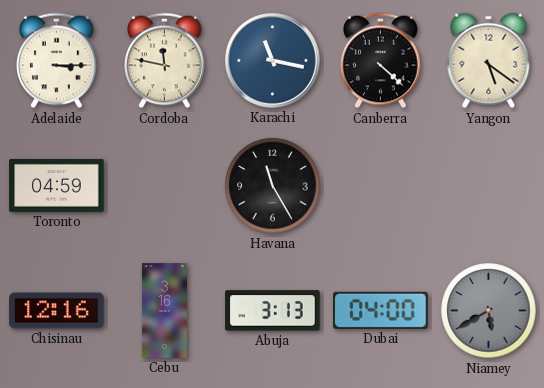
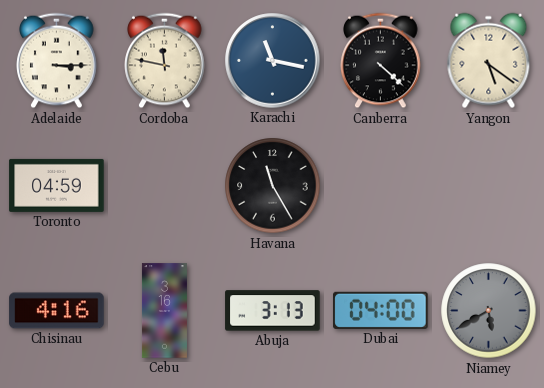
Chisinau: 12:16 -> 4:16
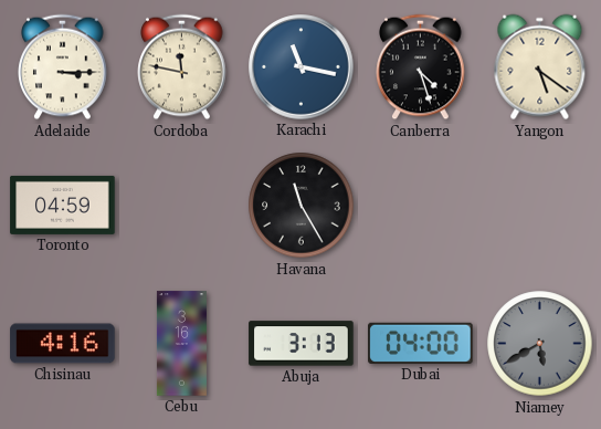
Canberra: 4:22 -> 4:27
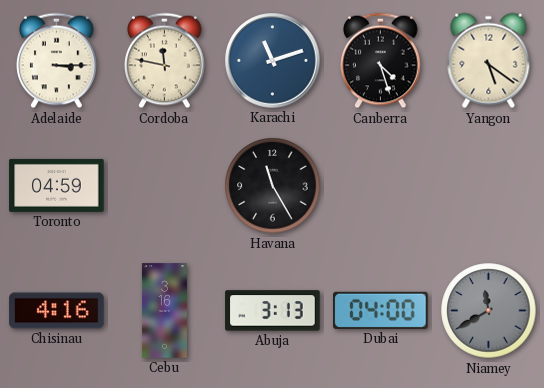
Karachi: 11:17 -> 11:12
Niamey: 5:40 -> 11:40
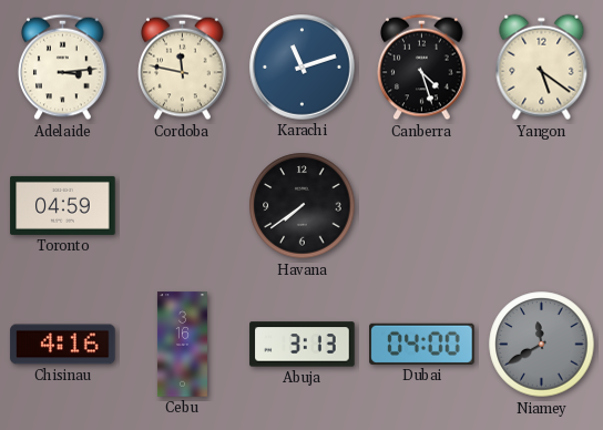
Adelaide: 3:15 -> 3:14
Havana: 11:25 -> 7:39
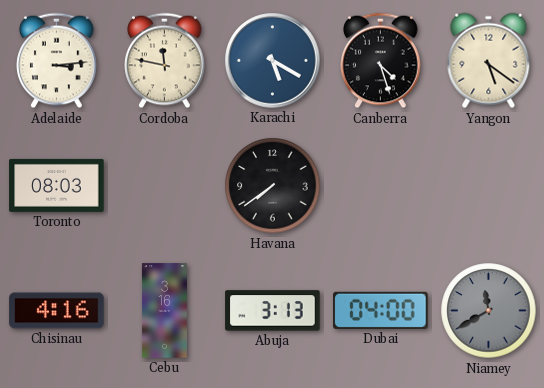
Karachi: 11:12 -> 5:20
Toronto: 04:59 -> 08:03
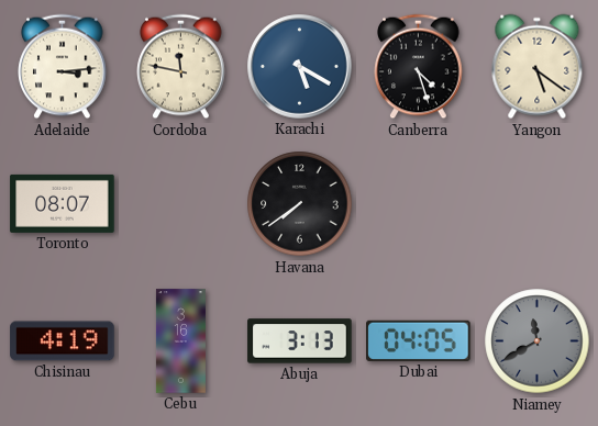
Toronto: 08:03 -> 08:07
Chisinau: 4:16 -> 4:19
Dubai: 04:00 -> 04:05
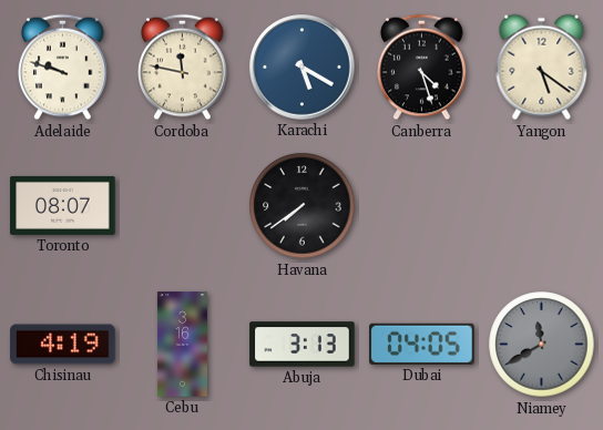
Adelaide: 3:14 -> 9:48
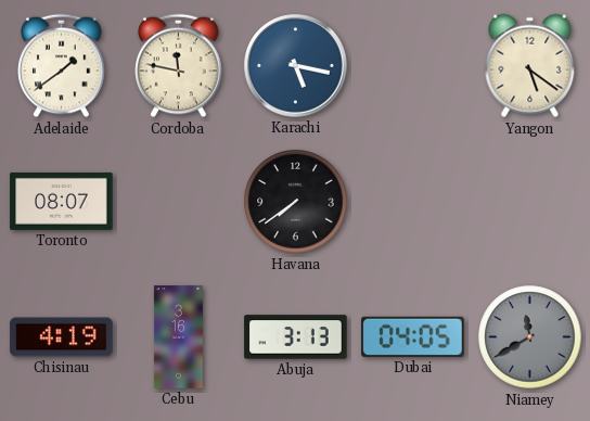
Adelaide: 9:48 -> 1:39
Karachi: 5:20 -> 5:17
Canberra: 4:27 -> none
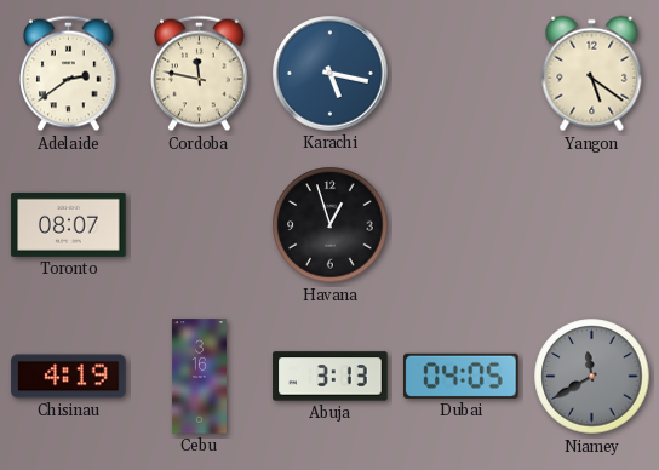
Adelaide: 1:39 -> 2:39
Havana: 7:39 -> 12:57
